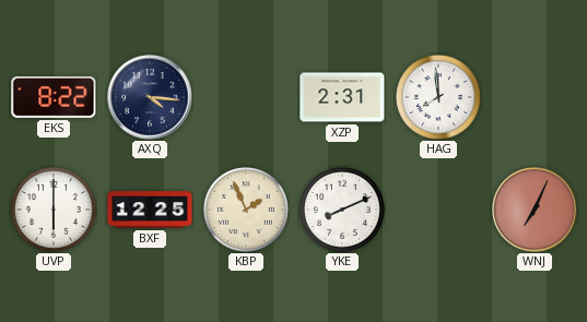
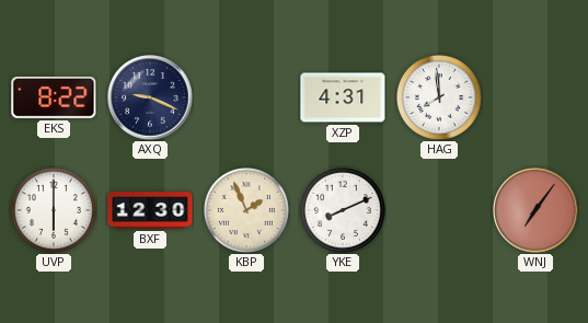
AXQ: 4:16 -> 9:19
XZP: 2:31 -> 4:31
BXF: 12:25 -> 12:30
WNJ: 7:04 -> 7:06
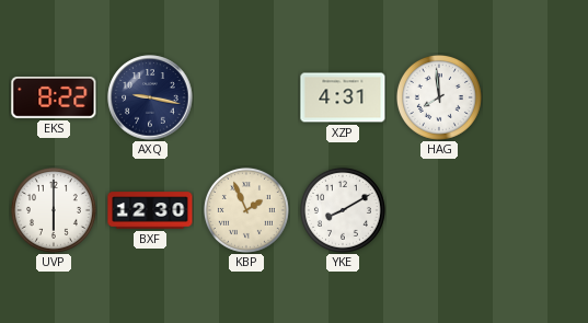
AXQ: 9:19 -> 9:17
YKE: 8:11 -> 8:10
WNJ: 7:06 -> none
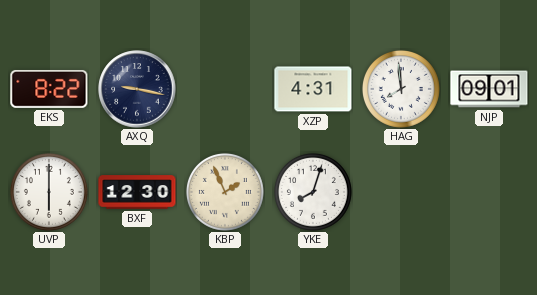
NJP: none -> 09:01
YKE: 8:10 -> 8:03
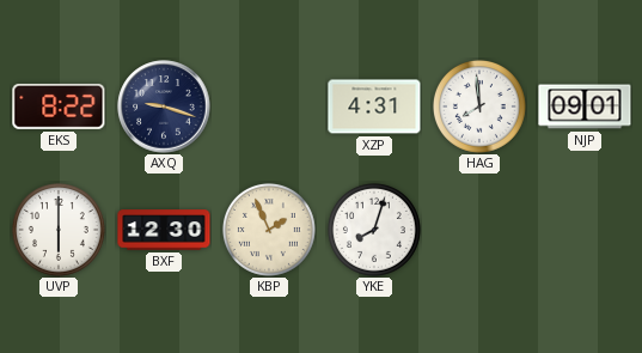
AXQ: 9:17 -> 9:18
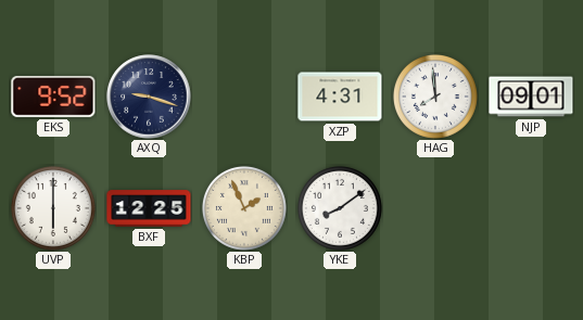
EKS: 8:22 -> 9:52
BXF: 12:30 -> 12:25
YKE: 8:03 -> 8:09
